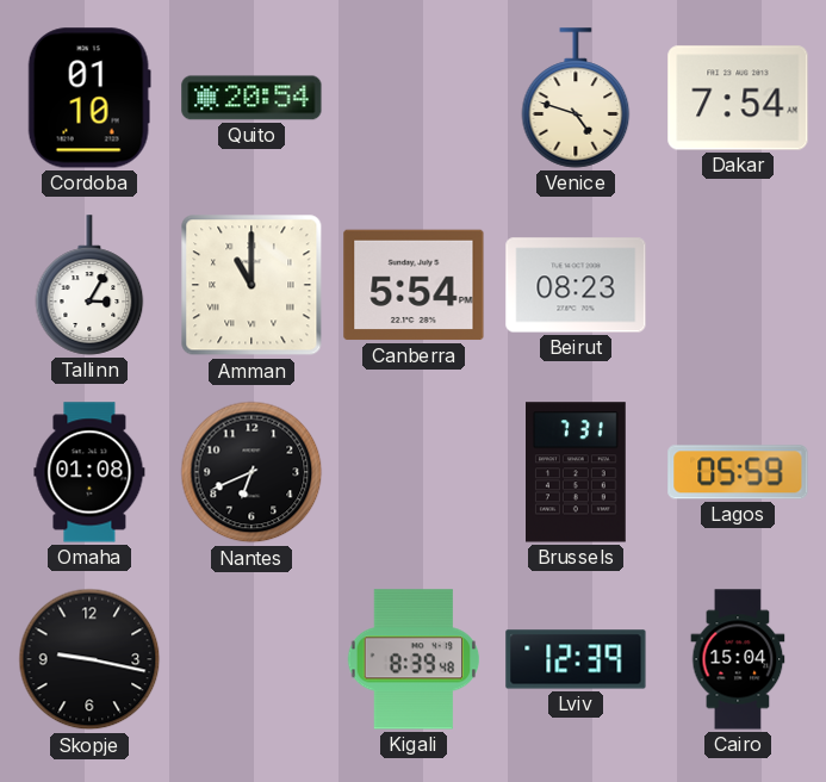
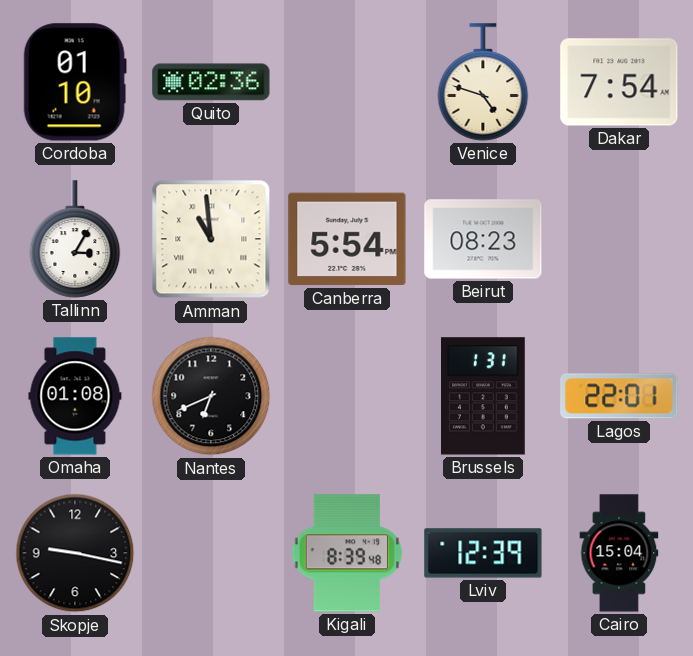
Quito: 20:54 -> 02:36
Amman: 11:00 -> 10:59
Brussels: 7:31 -> 1:31
Lagos: 05:59 -> 22:01
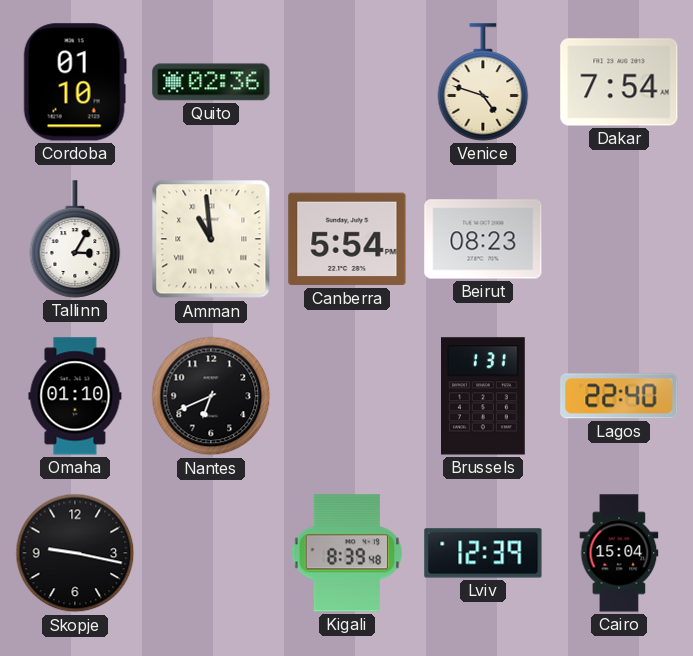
Omaha: 01:08 -> 01:10
Lagos: 22:01 -> 22:40
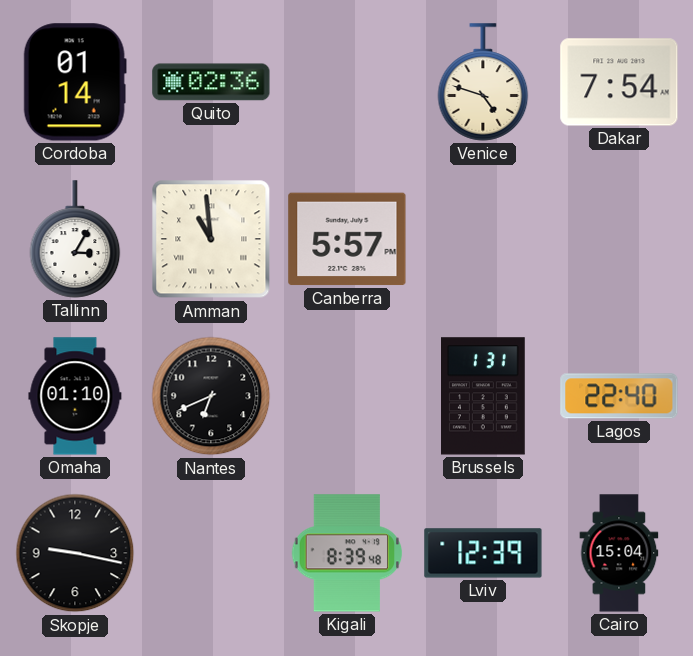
Cordoba: 01:10 -> 01:14
Canberra: 5:54 -> 5:57
Beirut: 08:23 -> none
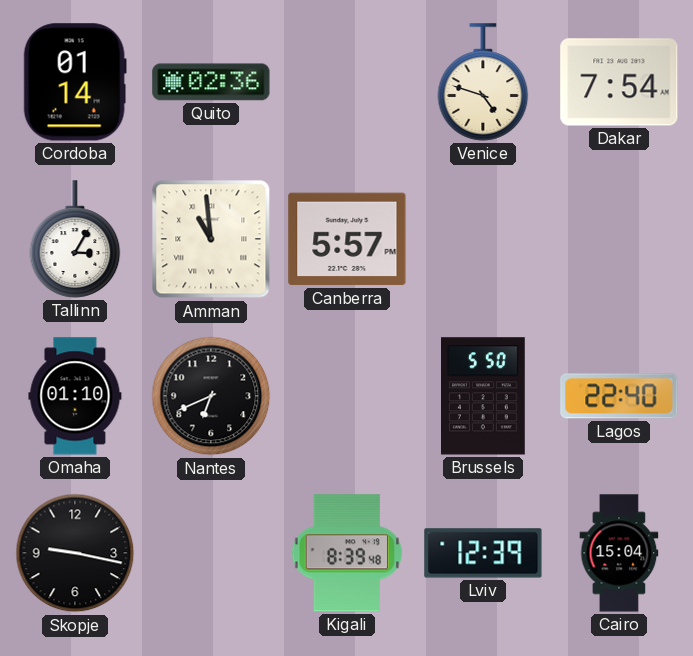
Brussels: 1:31 -> 5:50
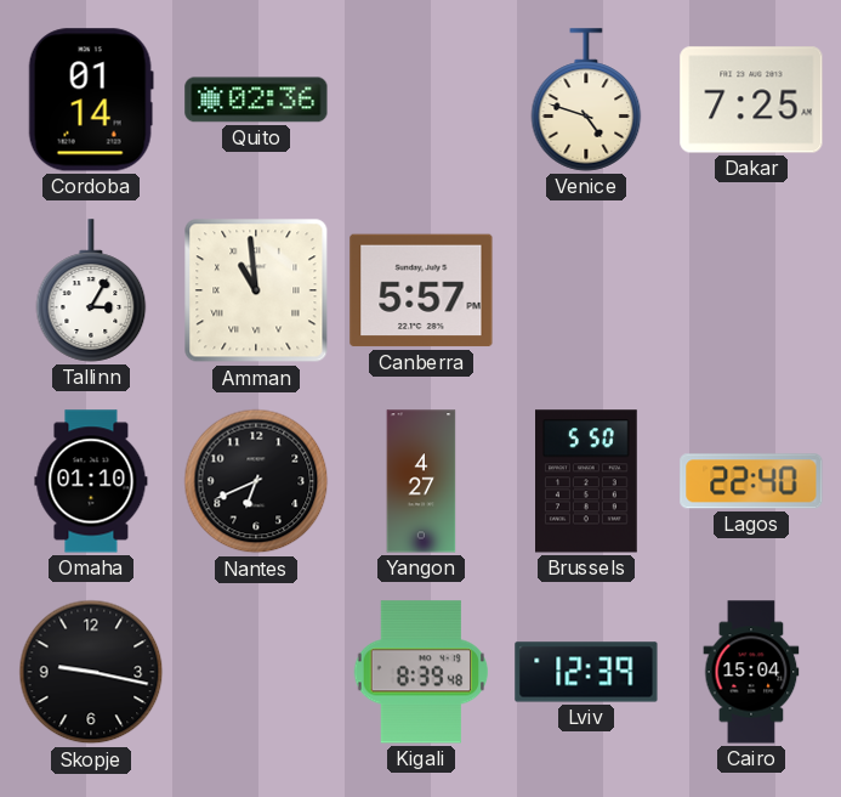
Dakar: 7:54 -> 7:25
Yangon: none -> 4:27
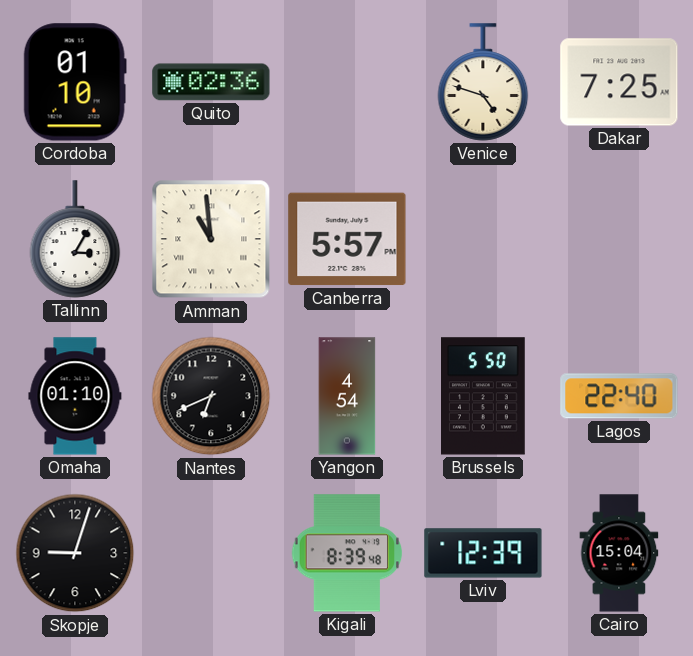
Cordoba: 01:14 -> 01:10
Yangon: 4:27 -> 4:54
Skopje: 9:17 -> 9:03
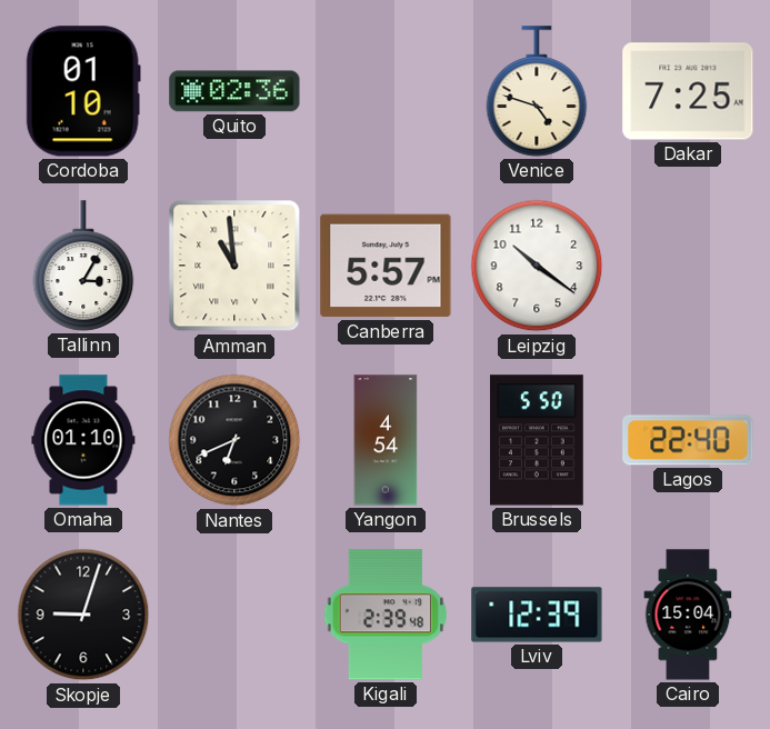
Leipzig: none -> 10:21
Kigali: 8:39 -> 2:39
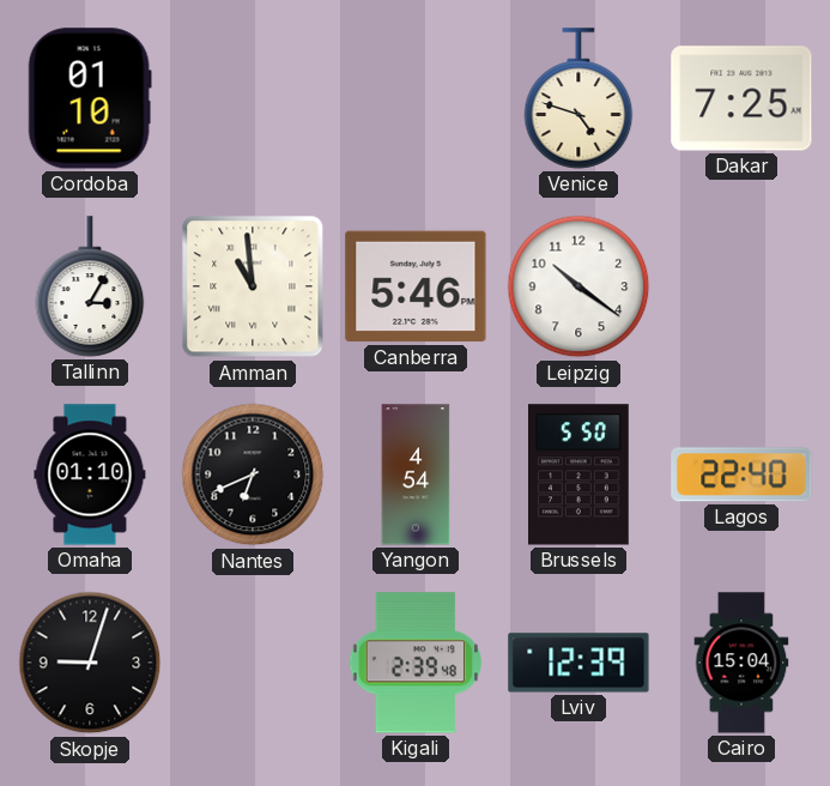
Quito: 02:36 -> none
Canberra: 5:57 -> 5:46
